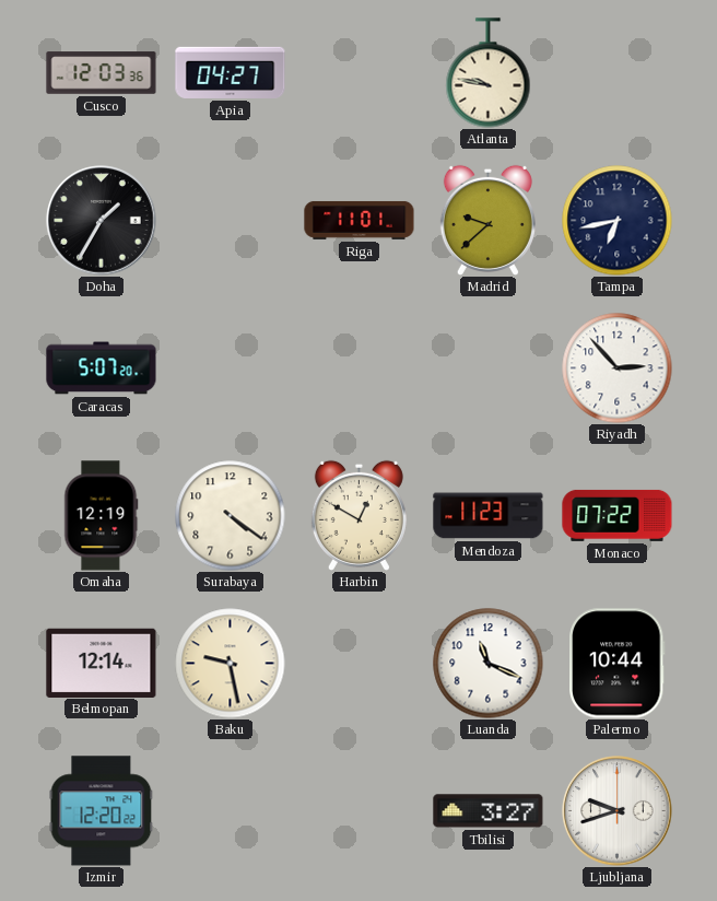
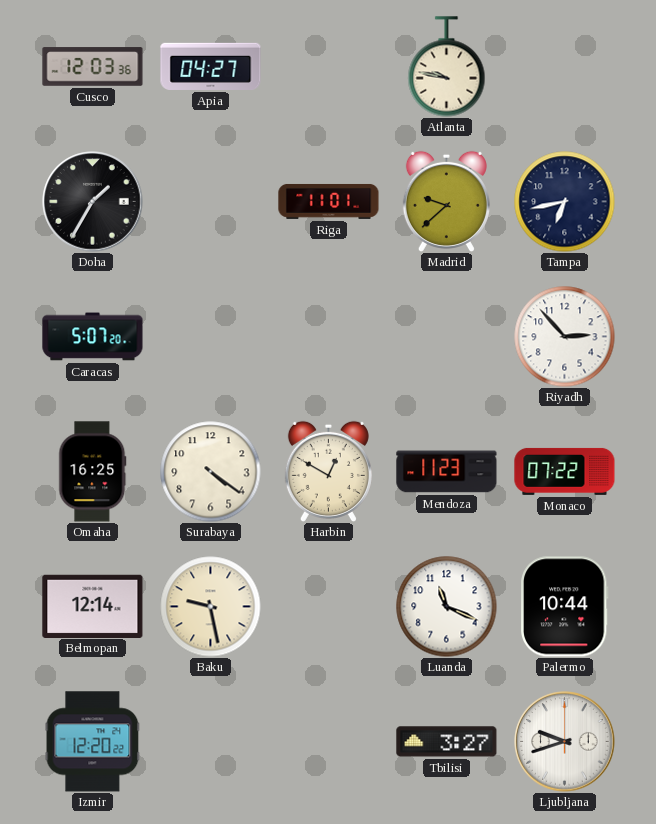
Omaha: 12:19 -> 16:25
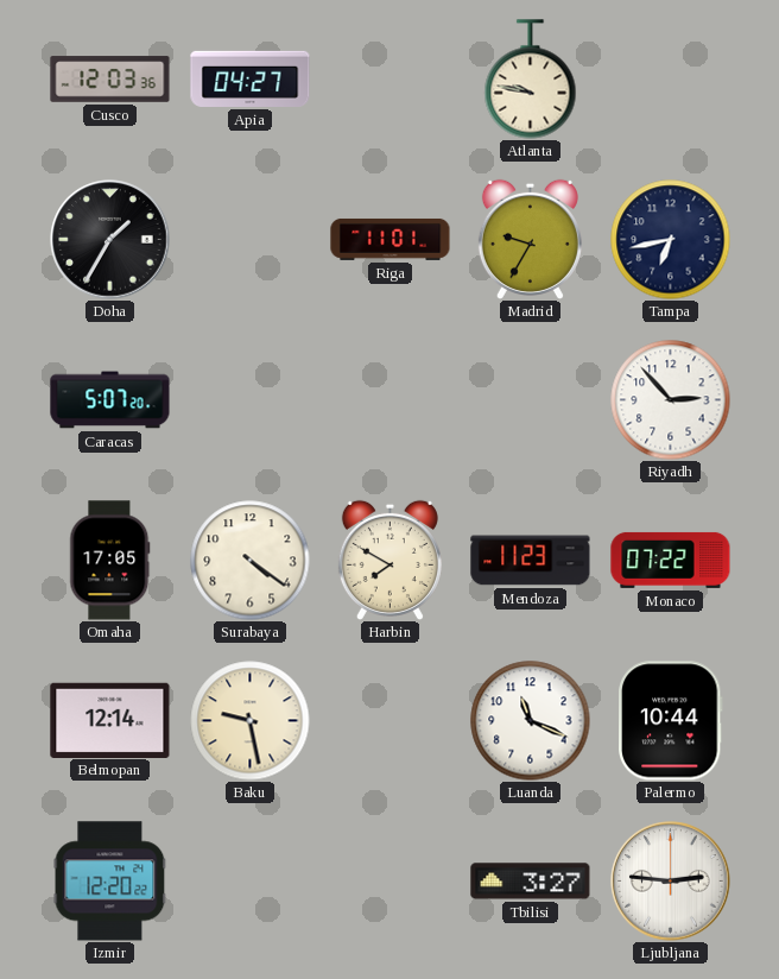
Madrid: 9:38 -> 9:35
Omaha: 16:25 -> 17:05
Harbin: 12:50 -> 7:50
Ljubljana: 9:42 -> 2:46
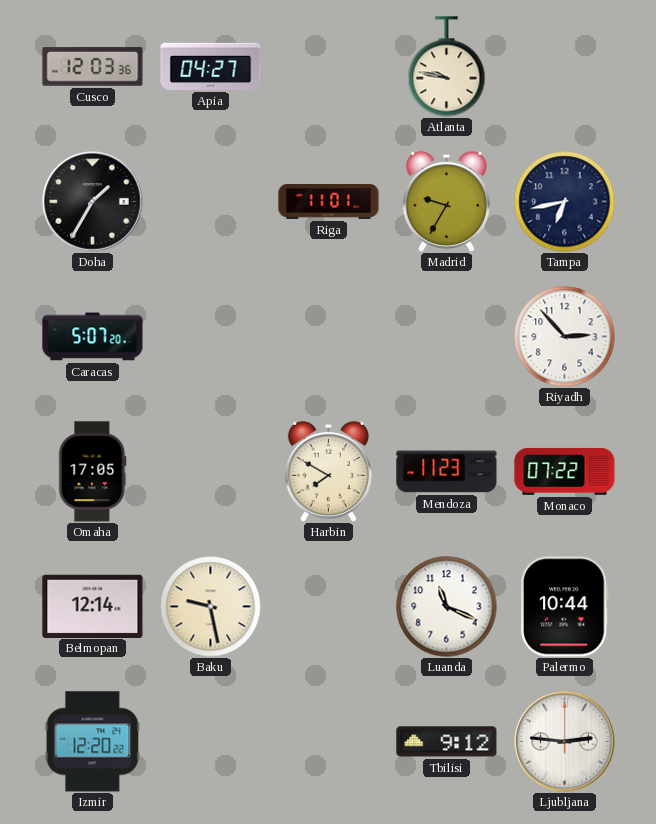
Surabaya: 4:21 -> none
Tbilisi: 3:27 -> 9:12
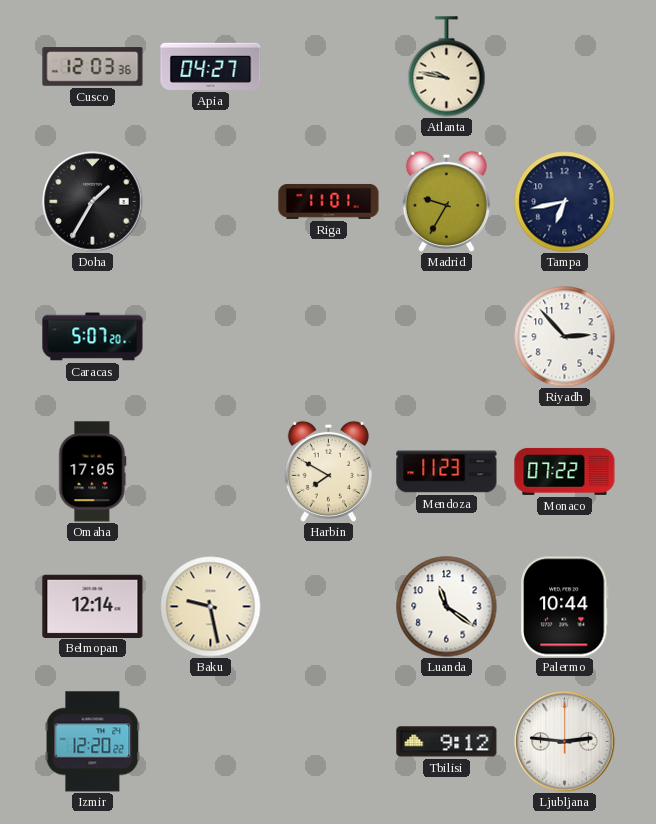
Luanda: 11:19 -> 11:21
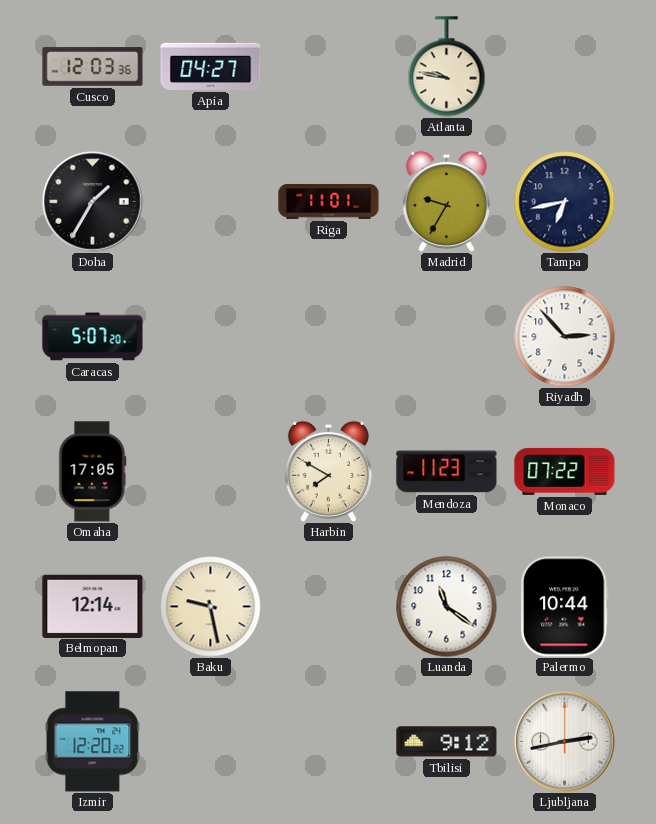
Ljubljana: 2:46 -> 2:43
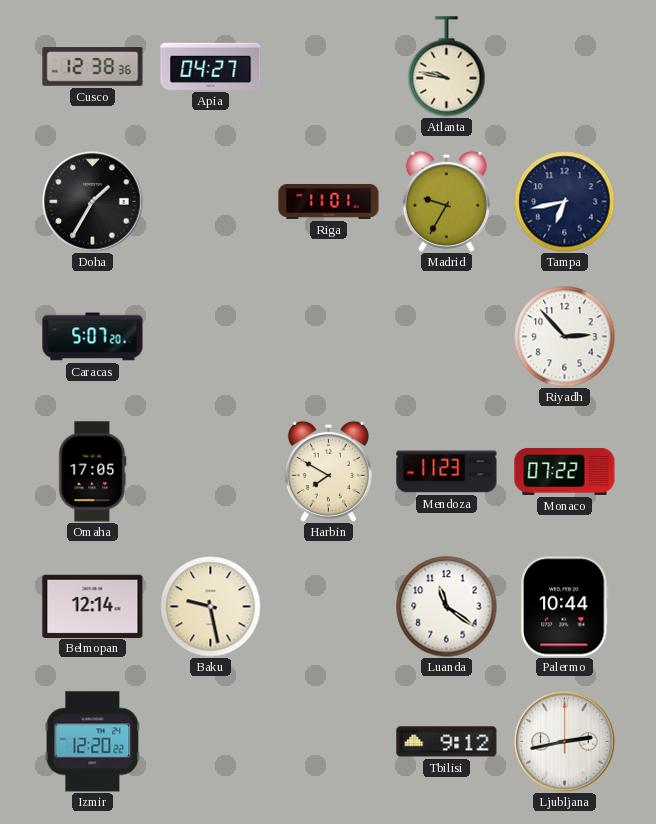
Cusco: 12:03 -> 12:38
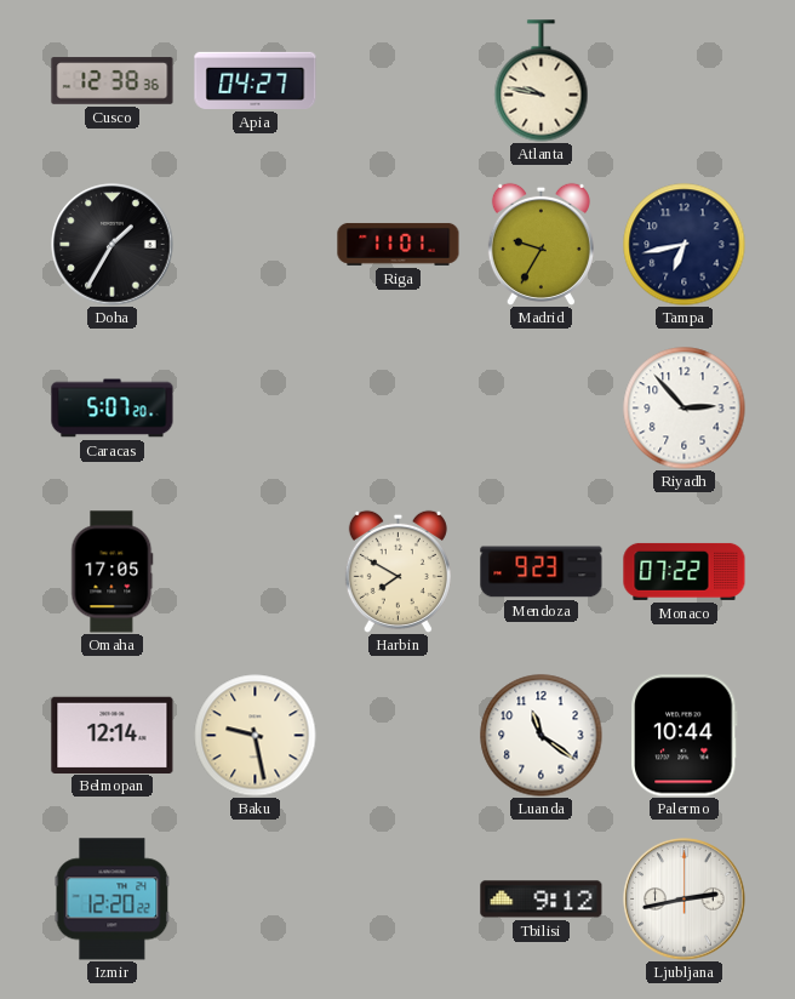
Mendoza: 11:23 -> 9:23
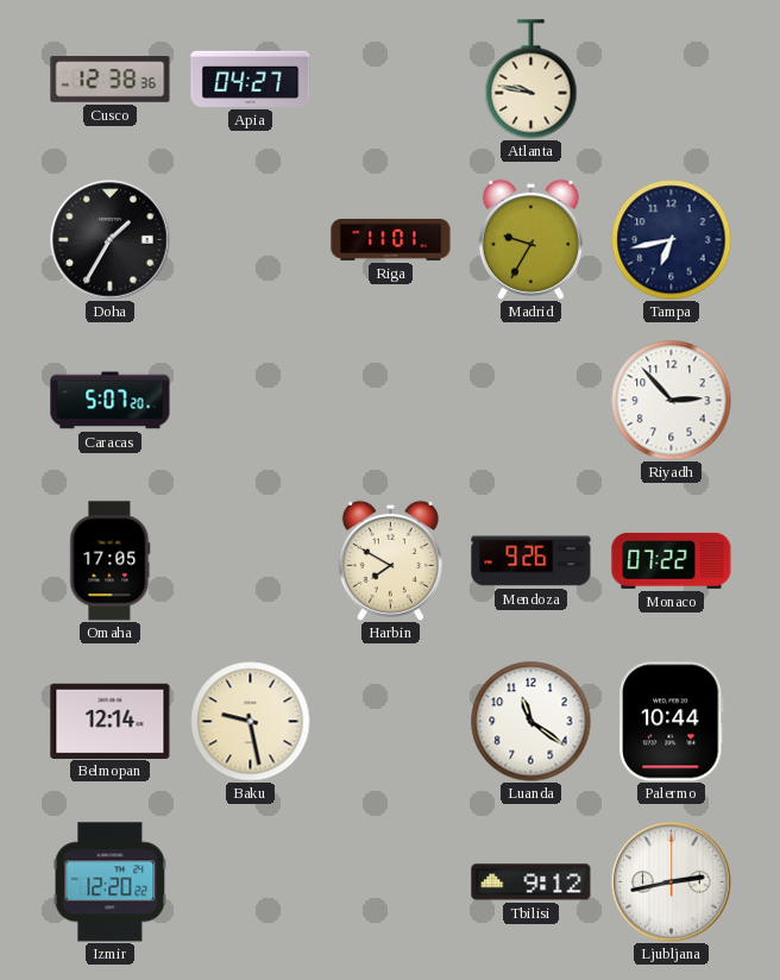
Mendoza: 9:23 -> 9:26
